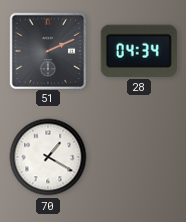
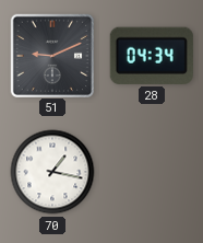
51: 2:11 -> 9:11
70: 1:20 -> 1:17
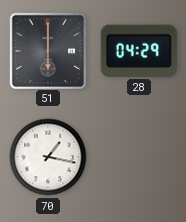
51: 9:11 -> 6:00
28: 04:34 -> 04:29
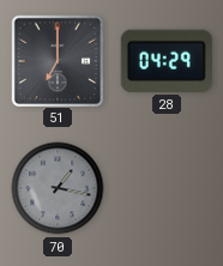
51: 6:00 -> 7:00
70 dial: white -> grey
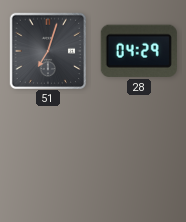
51: 7:00 -> 7:03
70: 1:17 -> none
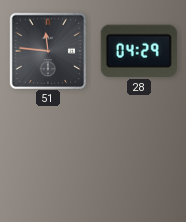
51: 7:03 -> 11:46
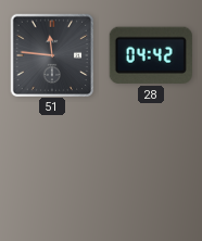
28: 04:29 -> 04:42
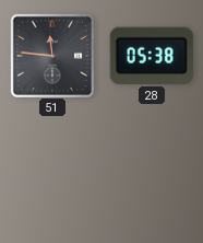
28: 04:42 -> 05:38
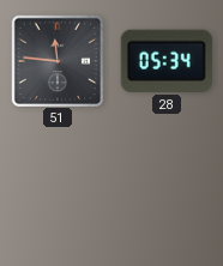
28: 05:38 -> 05:34
